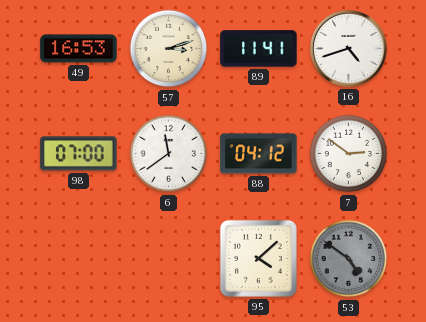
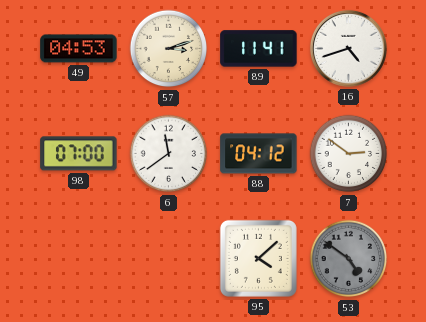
49: 16:53 -> 04:53
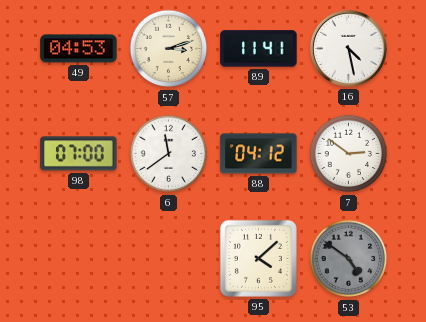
16: 4:42 -> 4:28
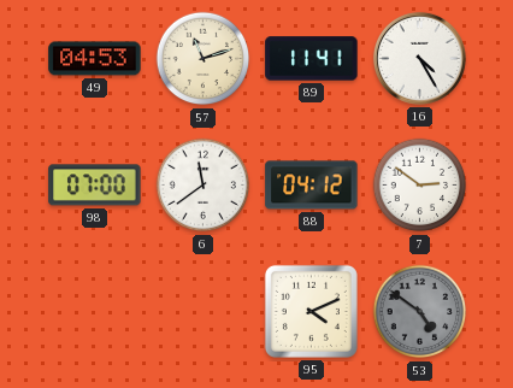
57: 3:12 -> 11:12
16: 4:28 -> 4:25
95: 4:08 -> 4:11
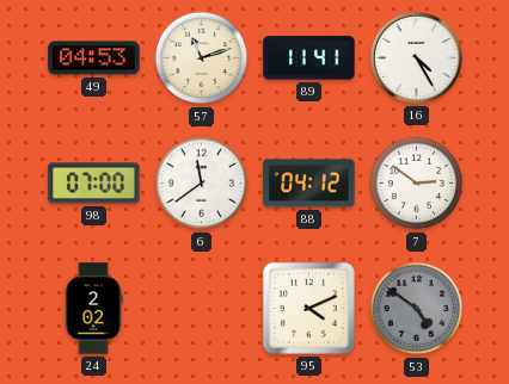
24: none -> 2:02
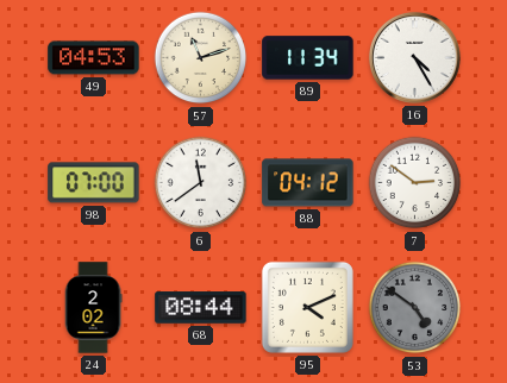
89: 11:41 -> 11:34
68: none -> 08:44
